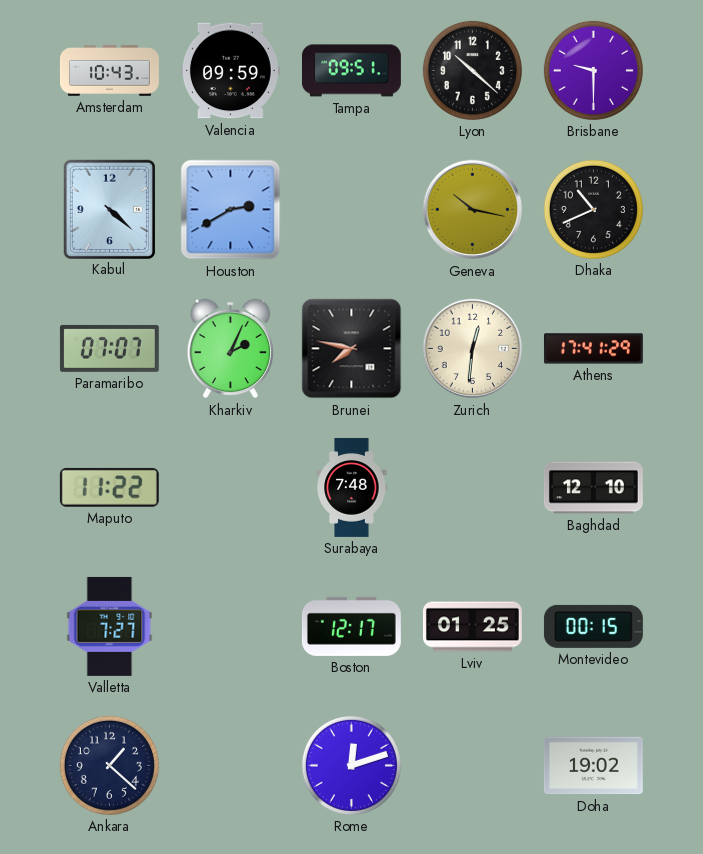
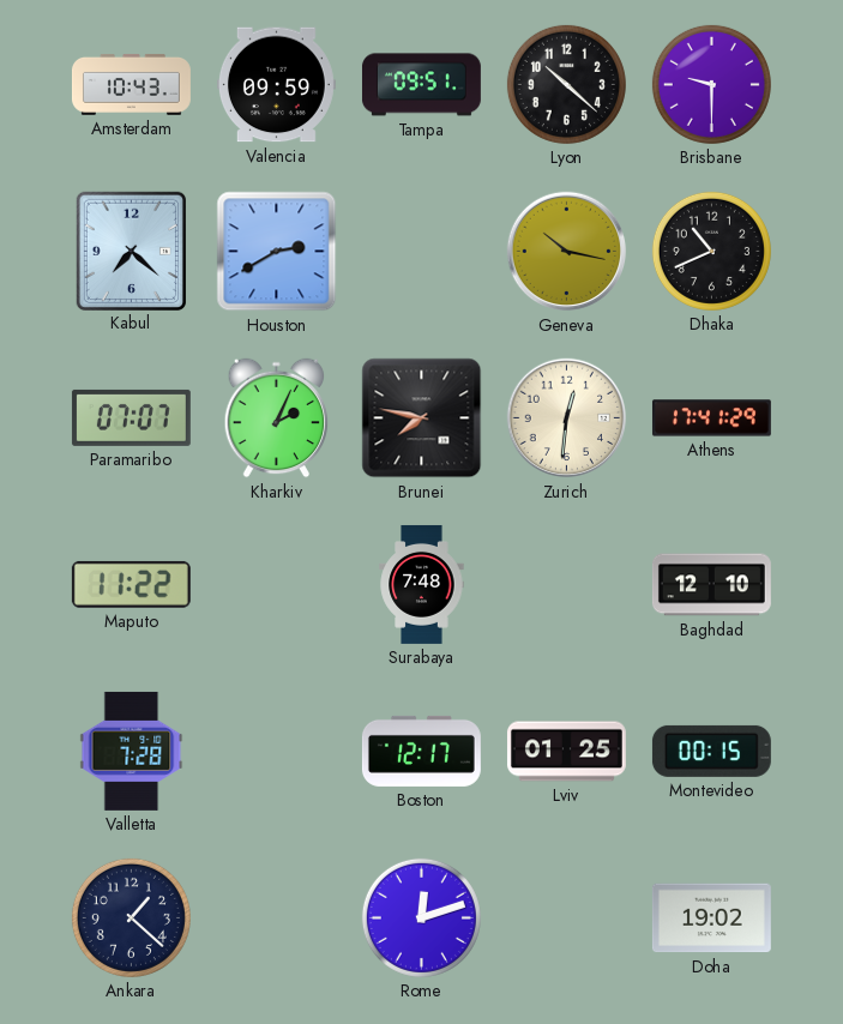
Kabul: 4:22 -> 7:22
Valletta: 7:27 -> 7:28
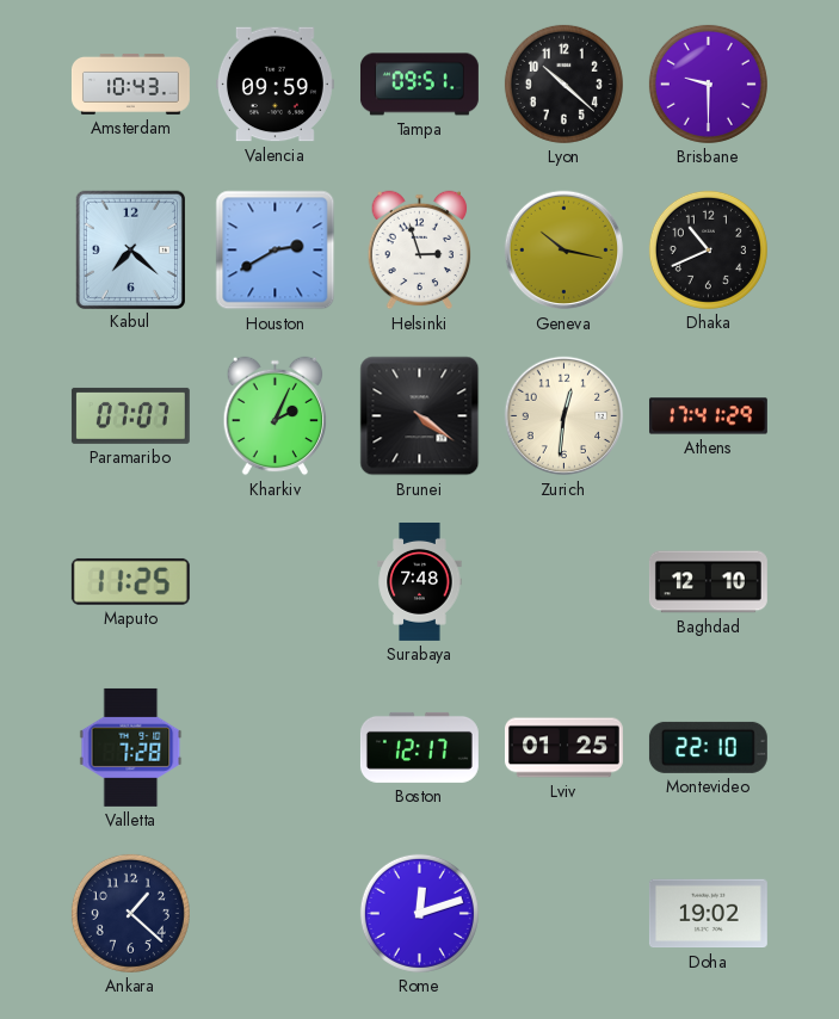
Helsinki: none -> 2:57
Brunei: 7:47 -> 4:21
Maputo: 11:22 -> 11:25
Montevideo: 00:15 -> 22:10
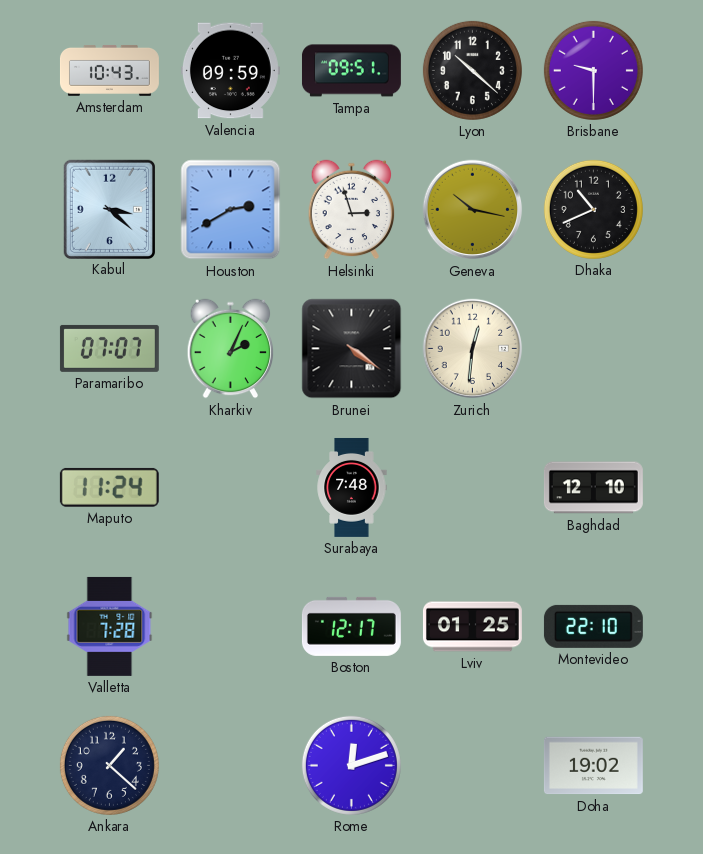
Kabul: 7:22 -> 3:22
Athens: 17:41 -> none
Maputo: 11:25 -> 11:24
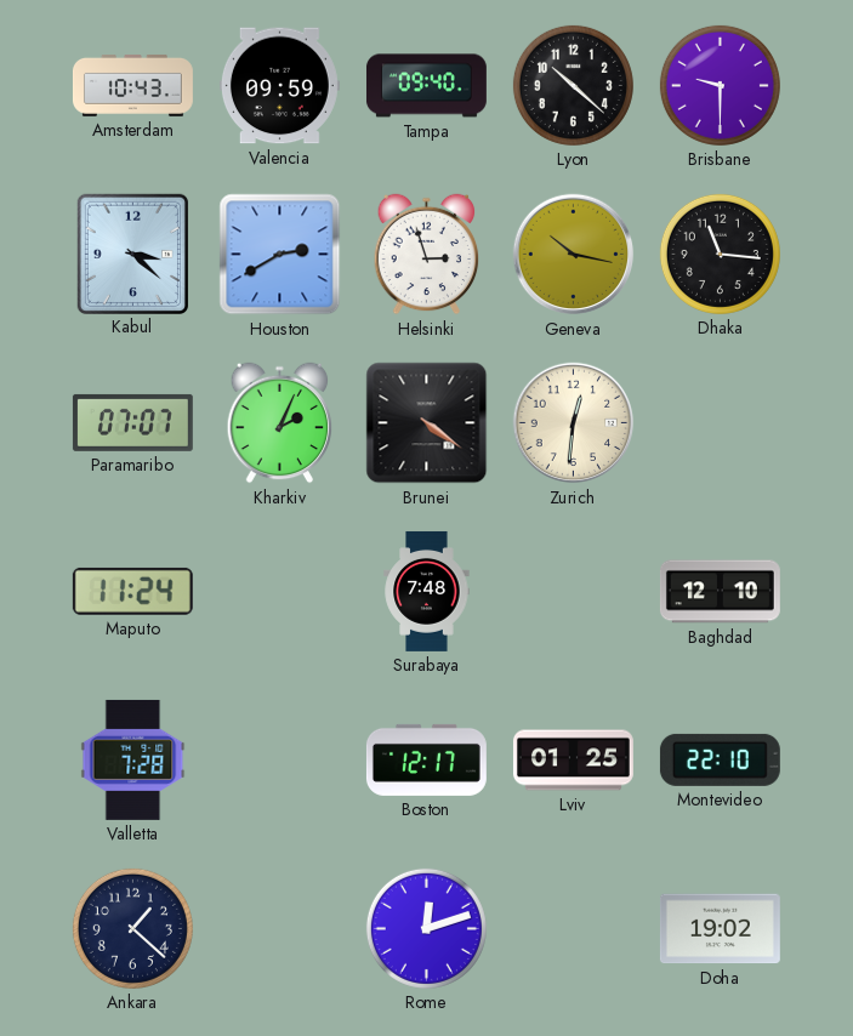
Tampa: 09:51 -> 09:40
Dhaka: 10:41 -> 11:16
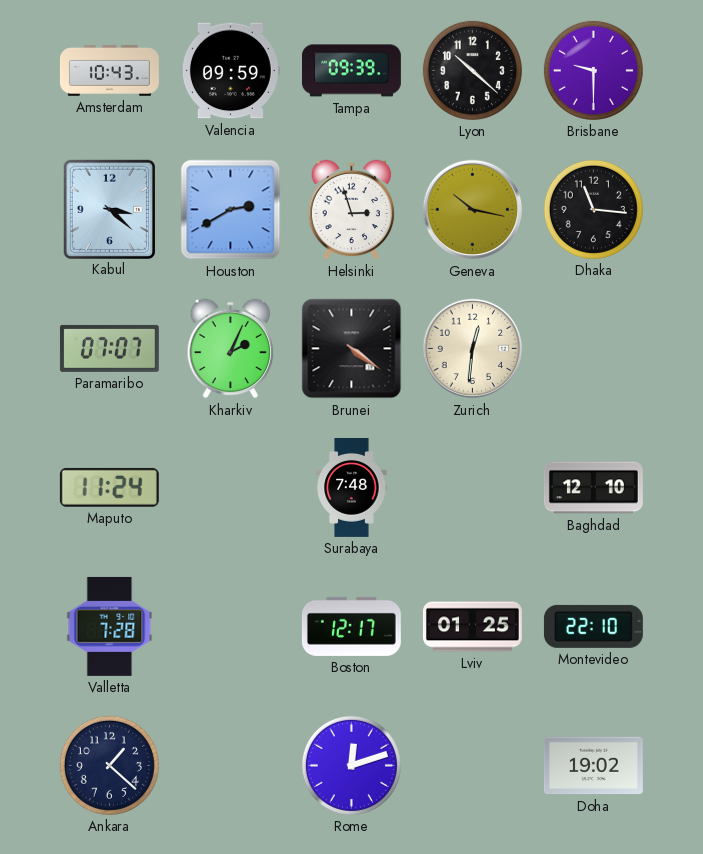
Tampa: 09:40 -> 09:39
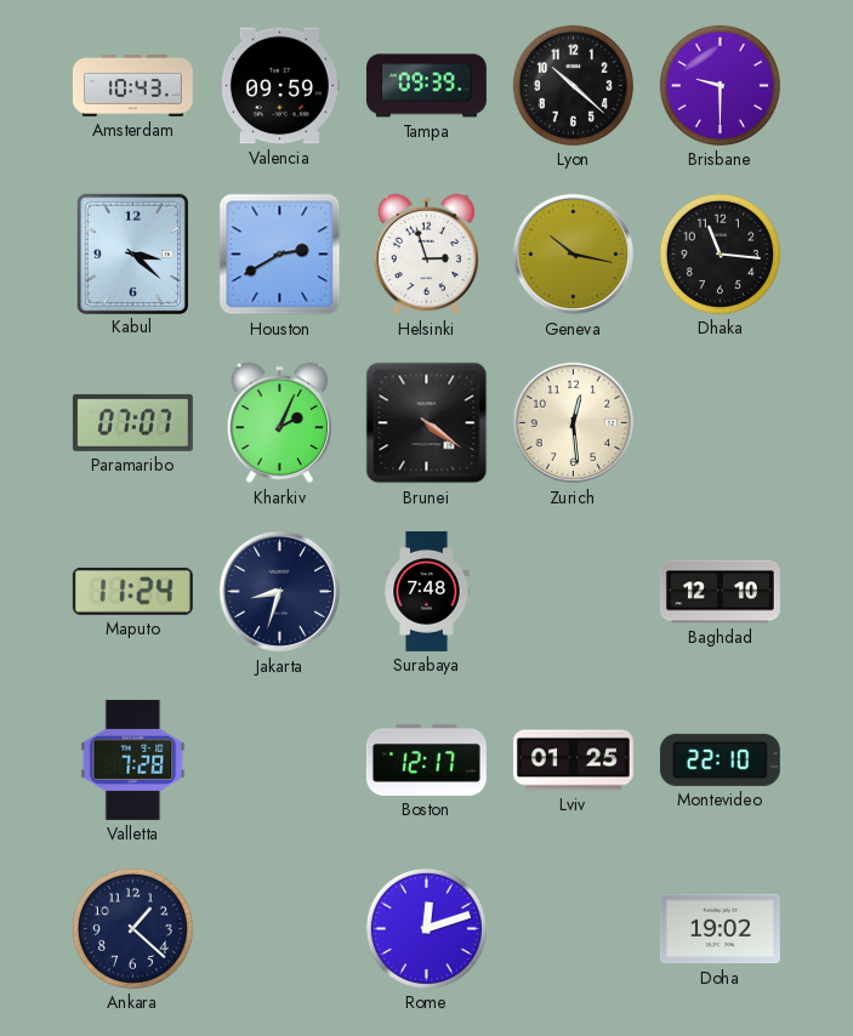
Zurich: 12:31 -> 12:29
Jakarta: none -> 8:33
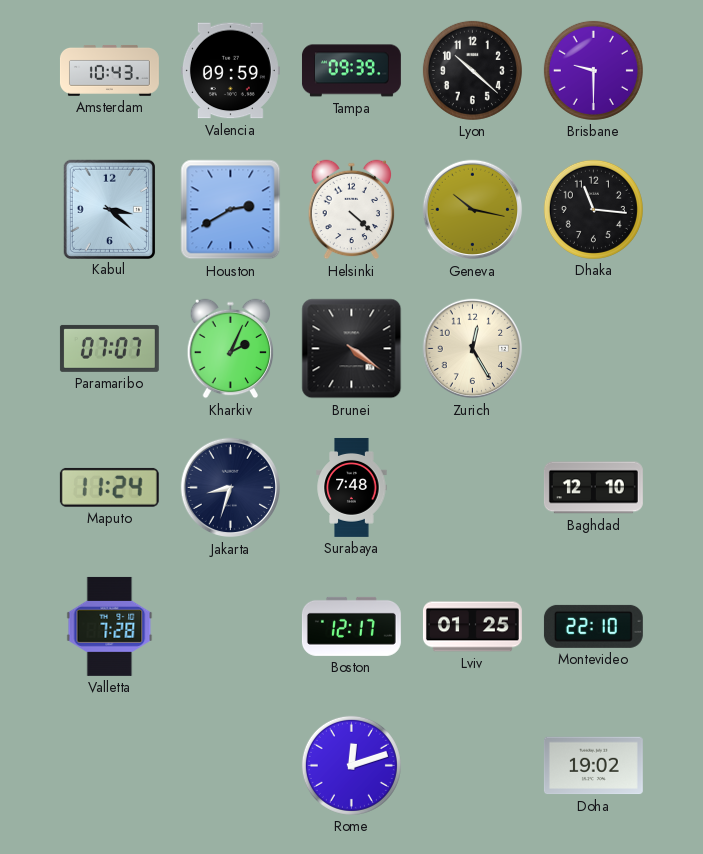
Helsinki: 2:57 -> 4:22
Zurich: 12:29 -> 12:25
Ankara: 1:22 -> none
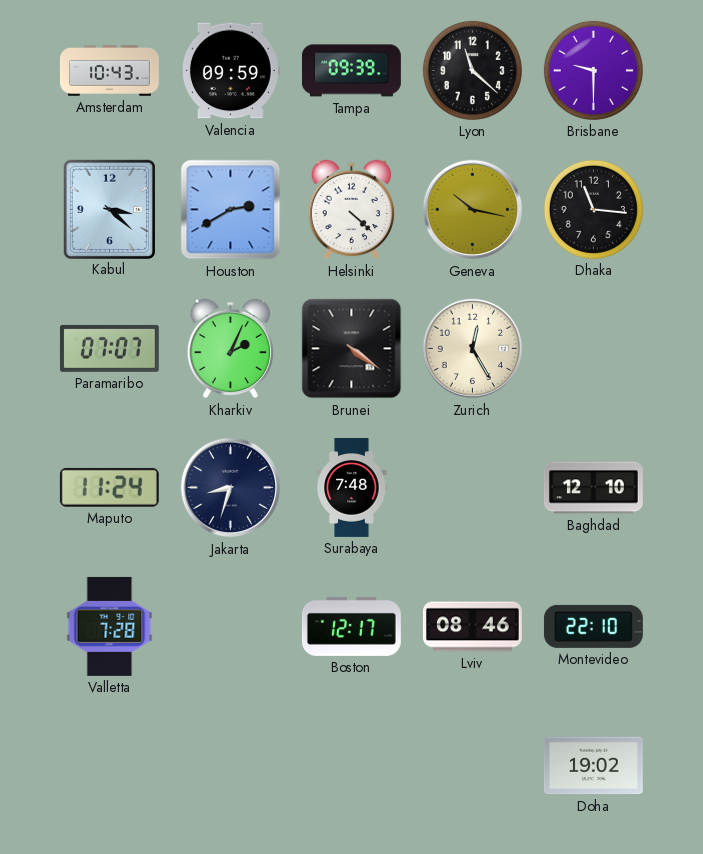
Lyon: 10:22 -> 11:22
Lviv: 01:25 -> 08:46
Rome: 12:12 -> none
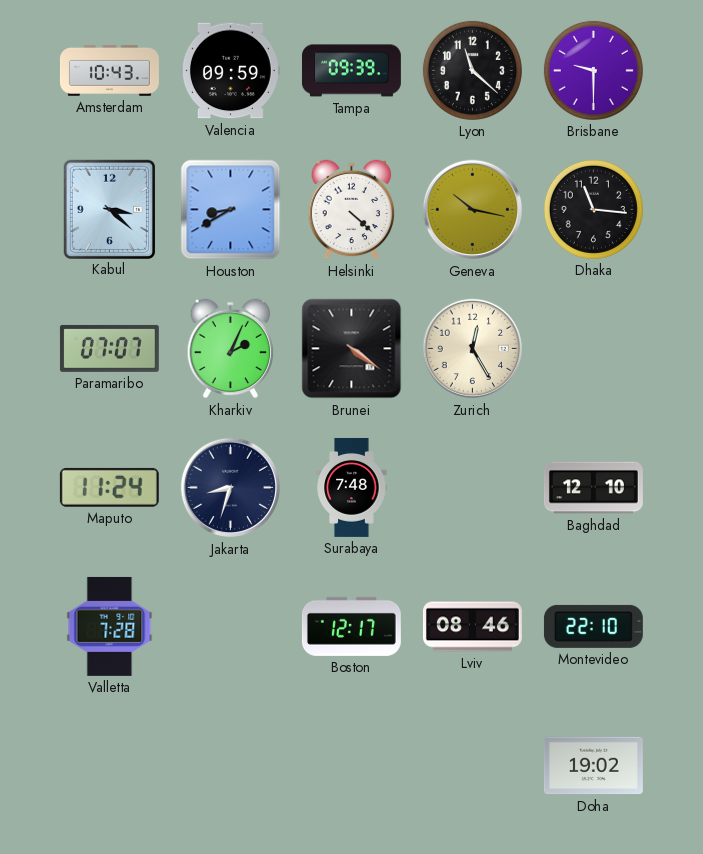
Houston: 2:40 -> 8:40
